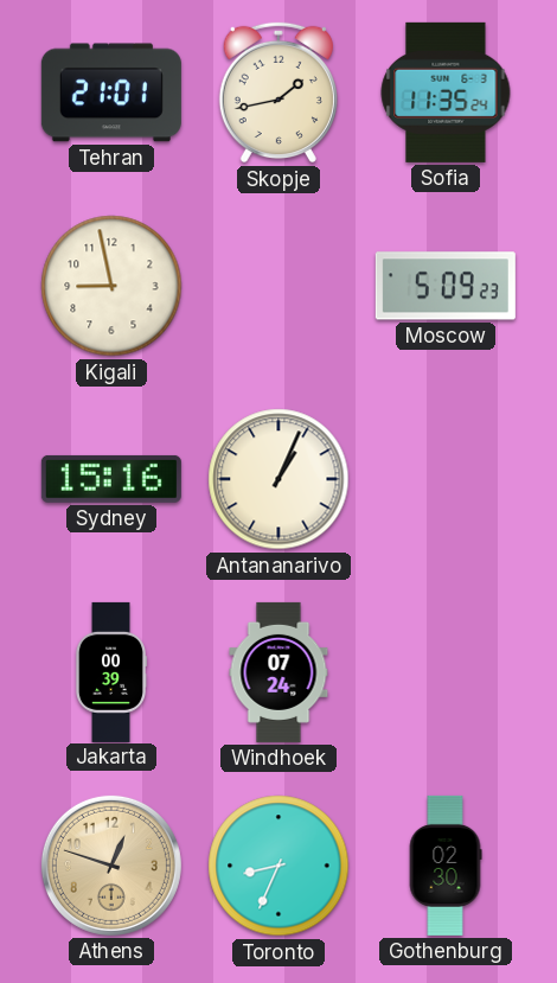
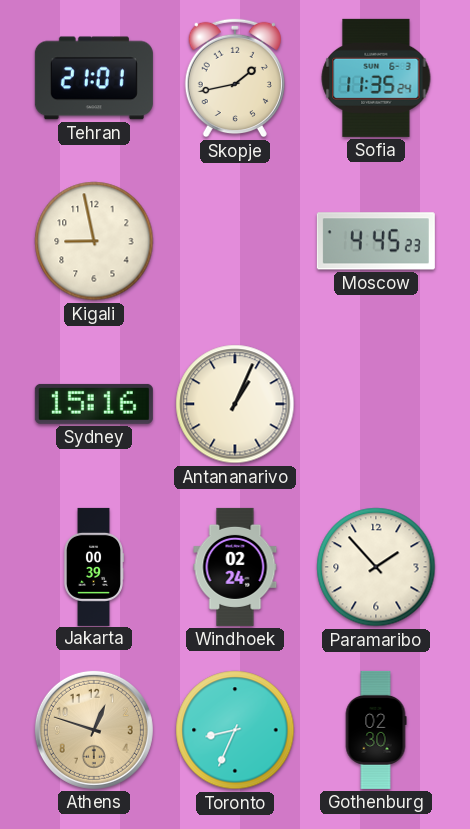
Moscow: 5:09 -> 4:45
Windhoek: 07:24 -> 02:24
Paramaribo: none -> 1:53
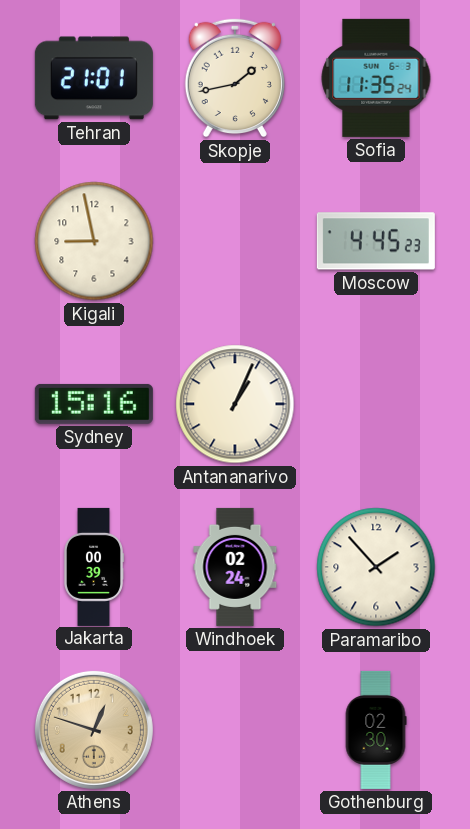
Toronto: 8:34 -> none
